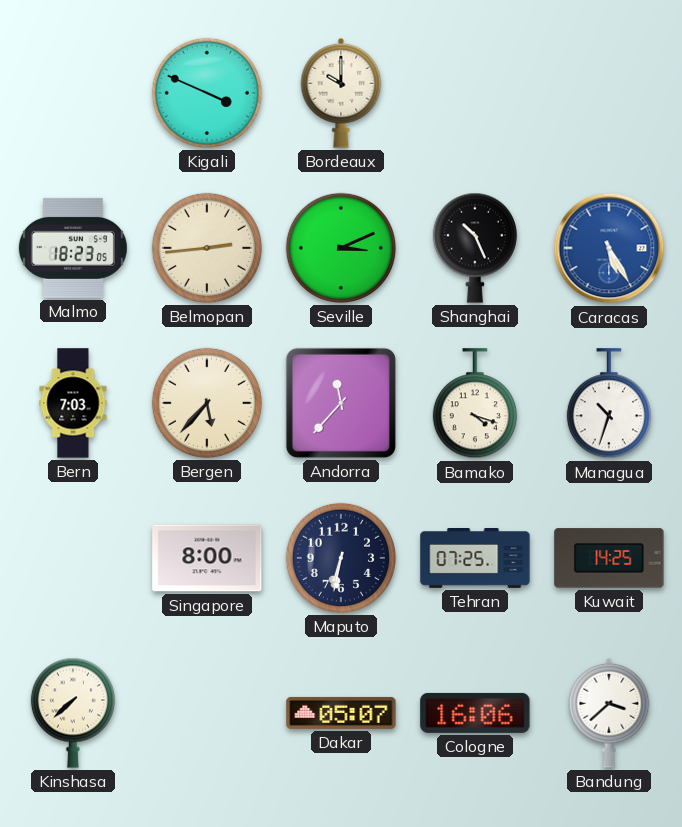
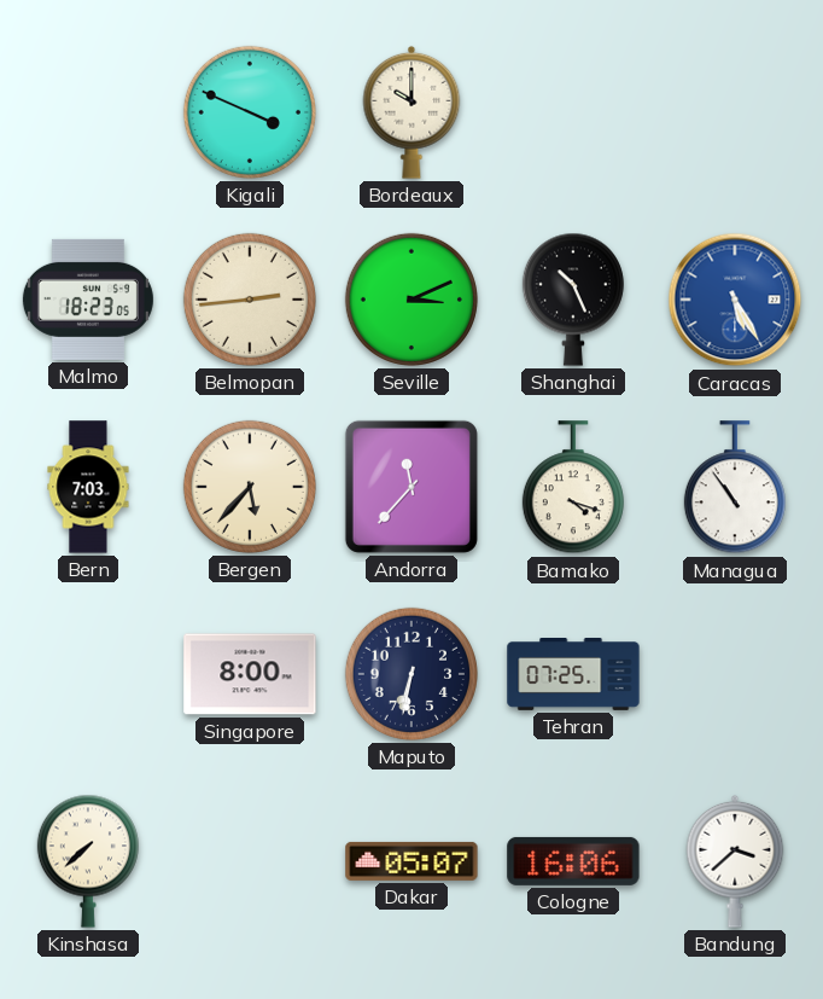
Managua: 10:33 -> 10:54
Kuwait: 14:25 -> none
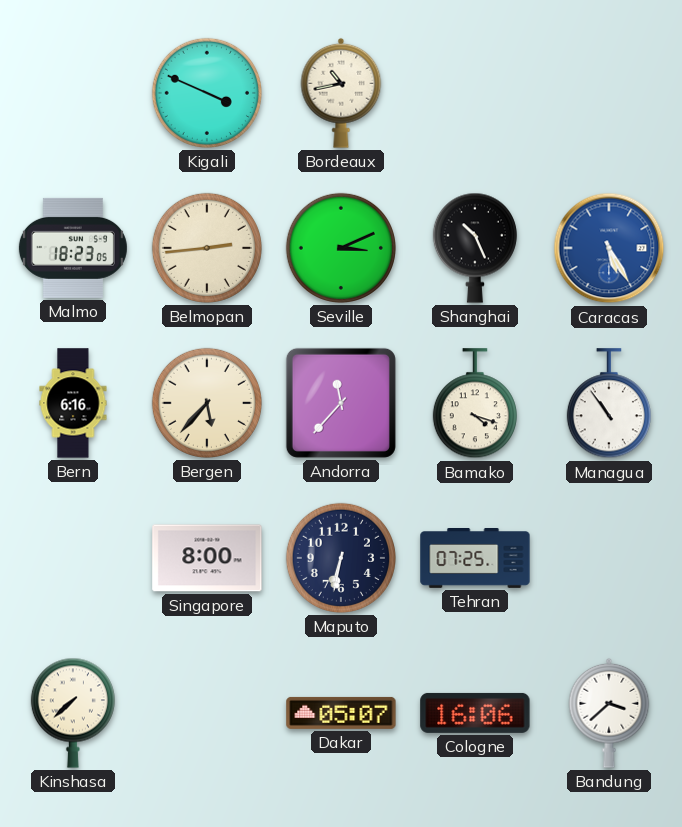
Bordeaux: 10:00 -> 10:43
Bern: 7:03 -> 6:16
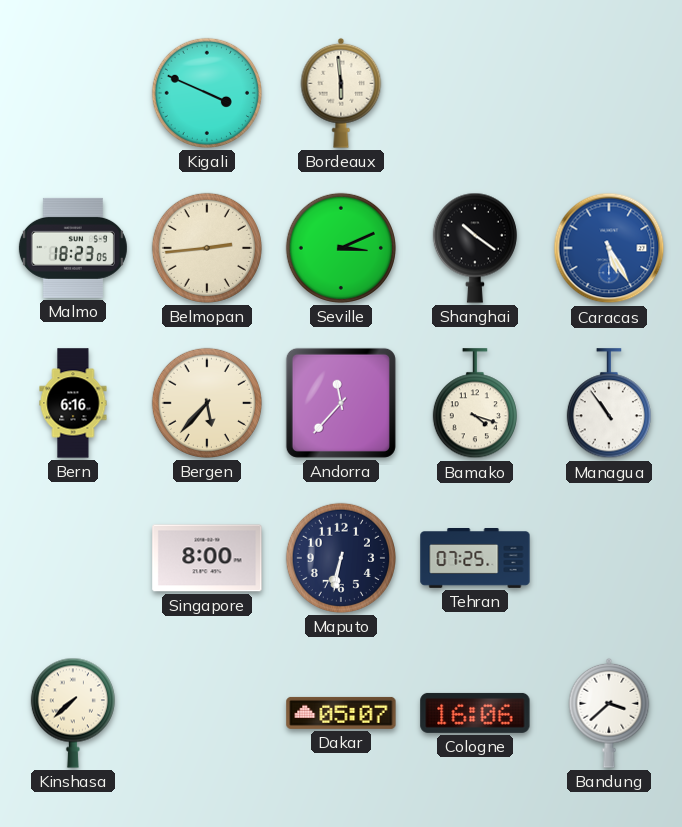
Bordeaux: 10:43 -> 5:59
Shanghai: 10:26 -> 10:21
